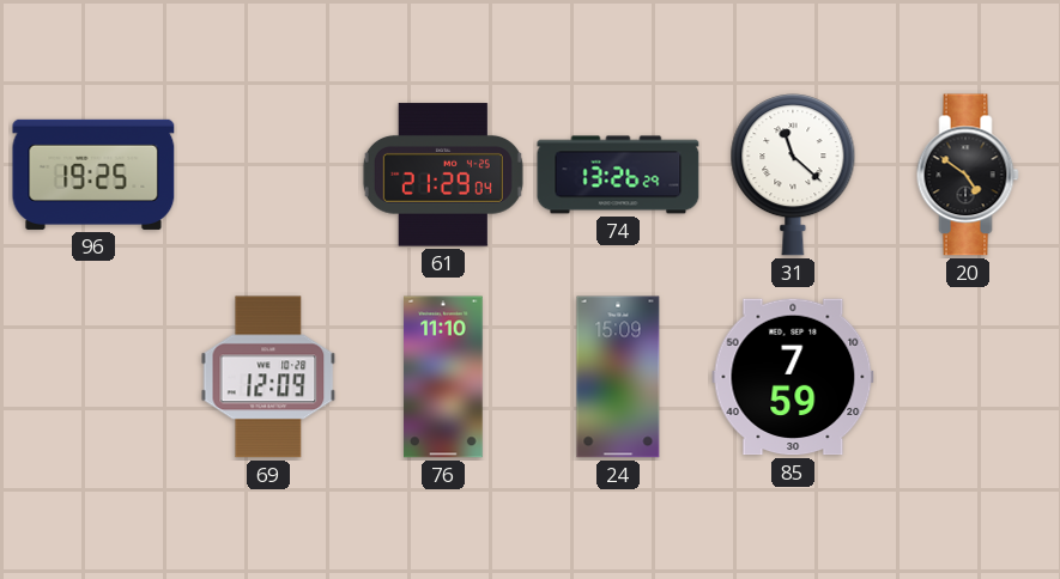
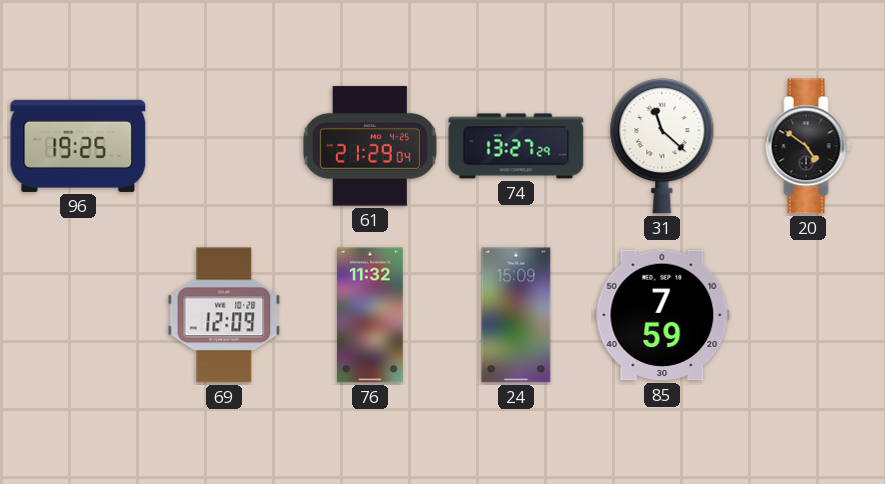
74: 13:26 -> 13:27
76: 11:10 -> 11:32
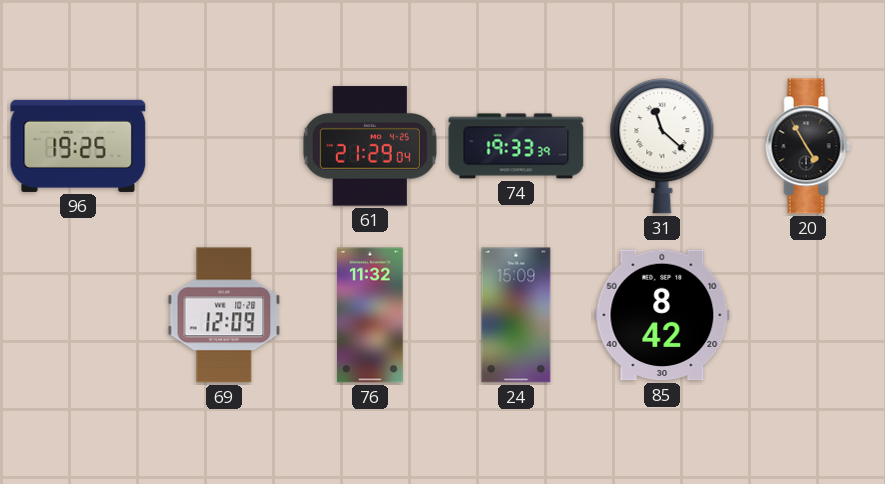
74: 13:27 -> 19:33
20: 4:51 -> 4:55
85: 7:59 -> 8:42
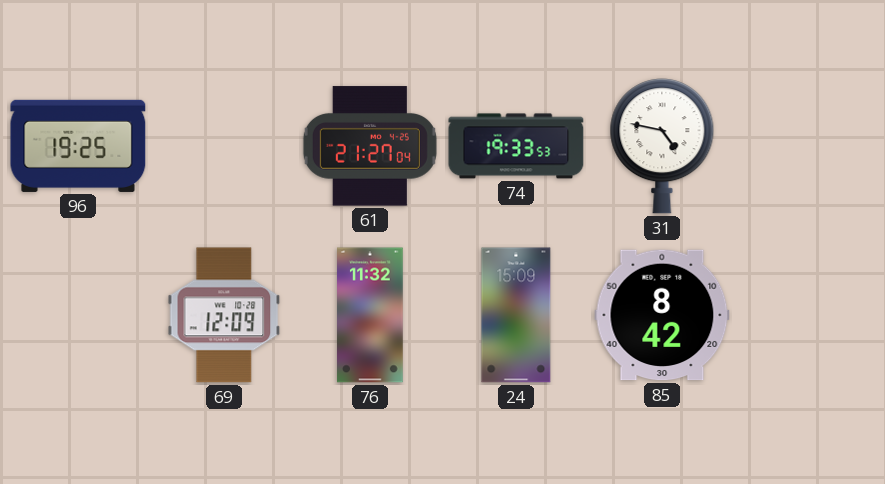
61: 21:29 -> 21:27
74: 19:33:39 -> 19:33:53
31: 11:22 -> 4:47
20: 4:55 -> none
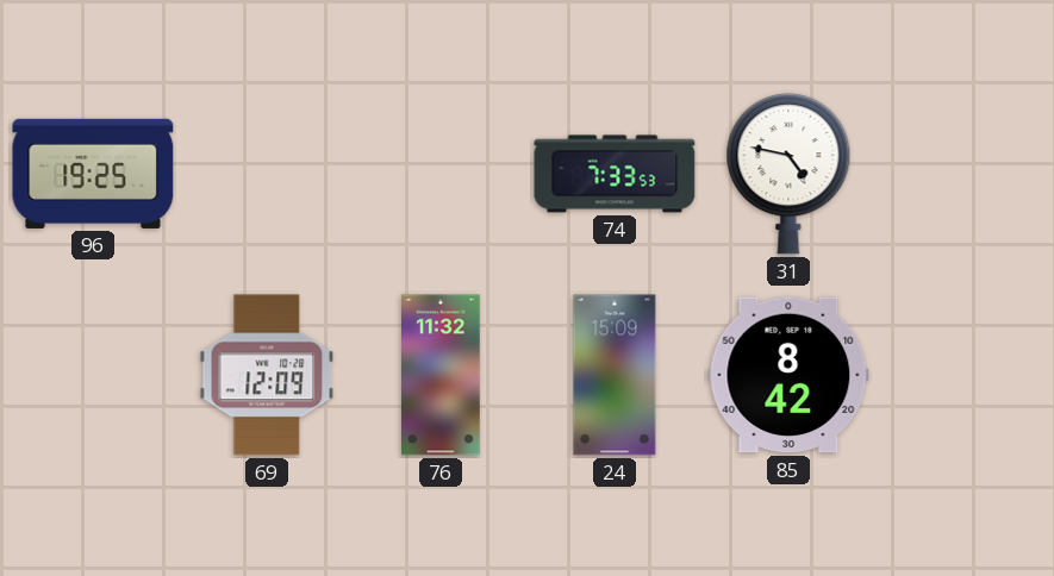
61: 21:27 -> none
74: 19:33 -> 7:33
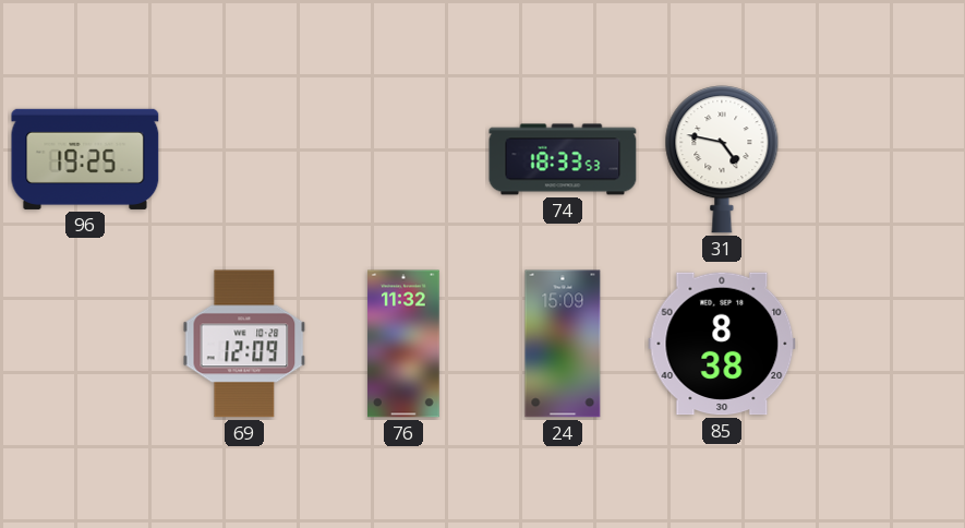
74: 7:33 -> 18:33
85: 8:42 -> 8:38
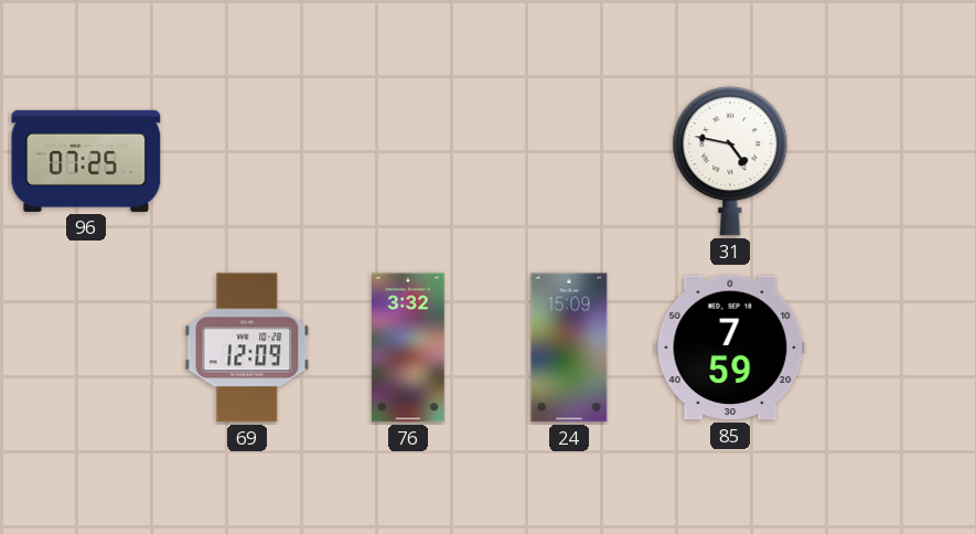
96: 19:25 -> 07:25
74: 18:33 -> none
76: 11:32 -> 3:32
85: 8:38 -> 7:59
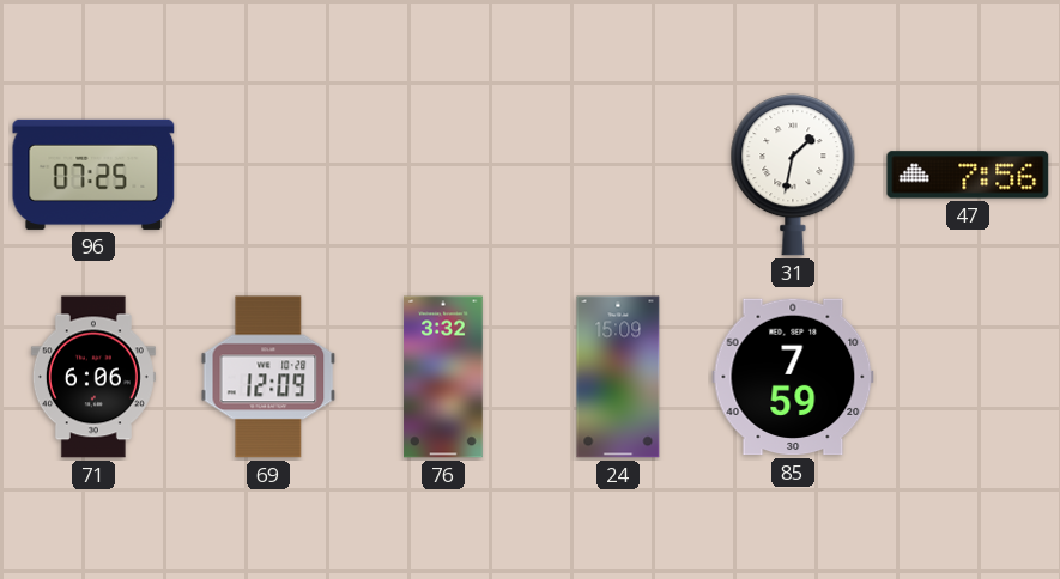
31: 4:47 -> 1:32
47: none -> 7:56
71: none -> 6:06
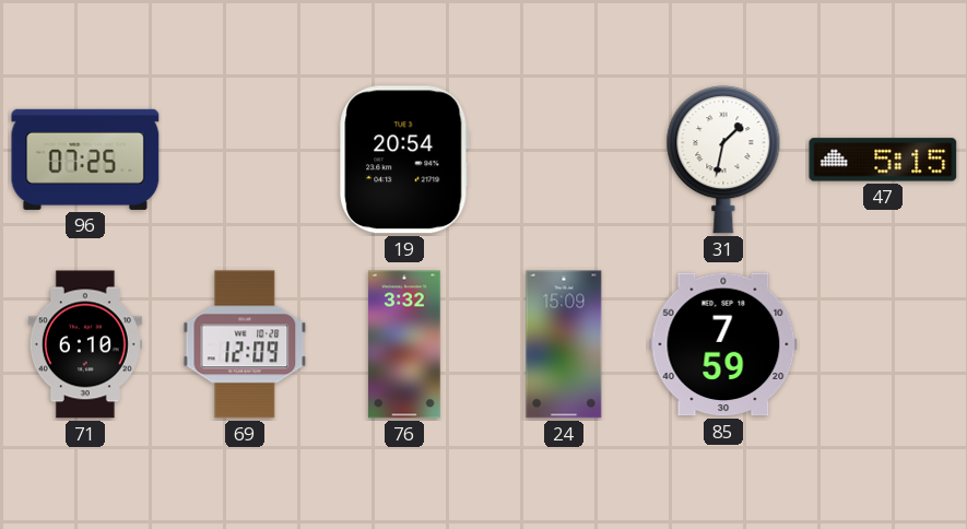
19: none -> 20:54
47: 7:56 -> 5:15
71: 6:06 -> 6:10
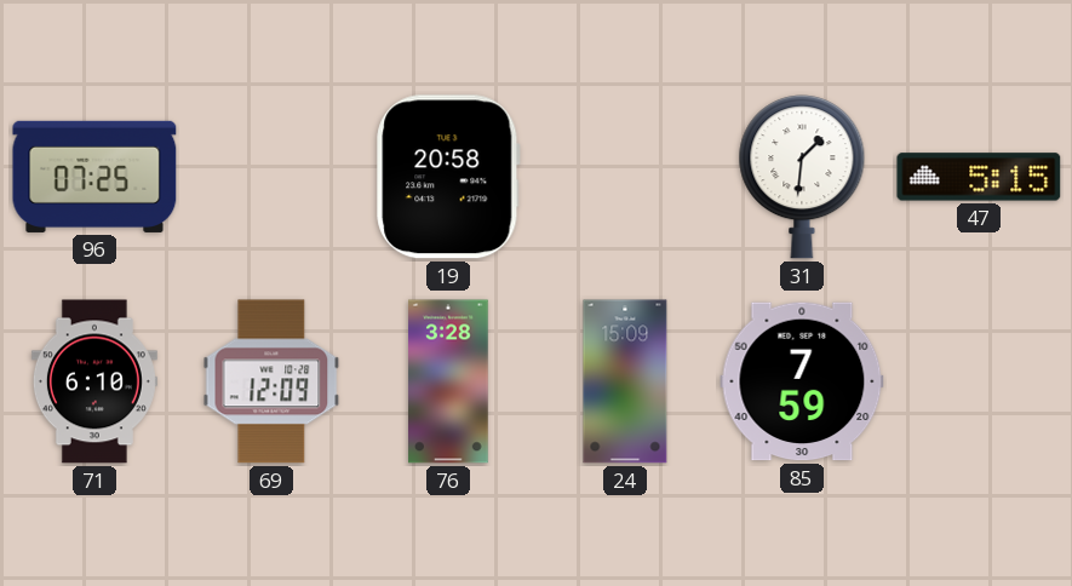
19: 20:54 -> 20:58
31: 1:32 -> 1:31
76: 3:32 -> 3:28
